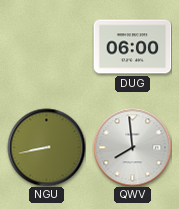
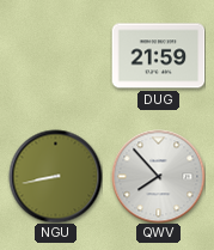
DUG: 06:00 -> 21:59
QWV: 7:59 -> 7:53
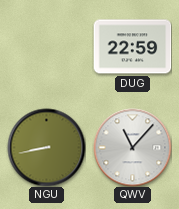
DUG: 21:59 -> 22:59
QWV: 7:53 -> 11:07
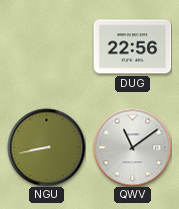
DUG: 22:59 -> 22:56
QWV: 11:07 -> 11:09
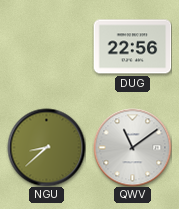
NGU: 8:43 -> 8:38
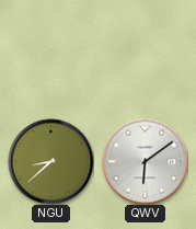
DUG: 22:56 -> none
QWV: 11:09 -> 6:09
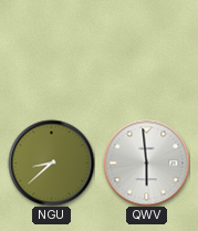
QWV: 6:09 -> 5:59
